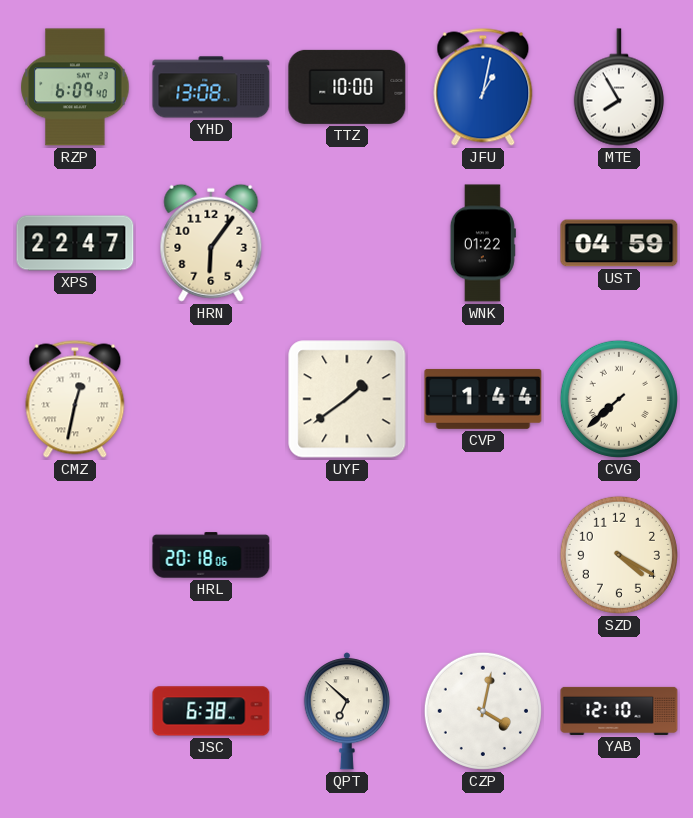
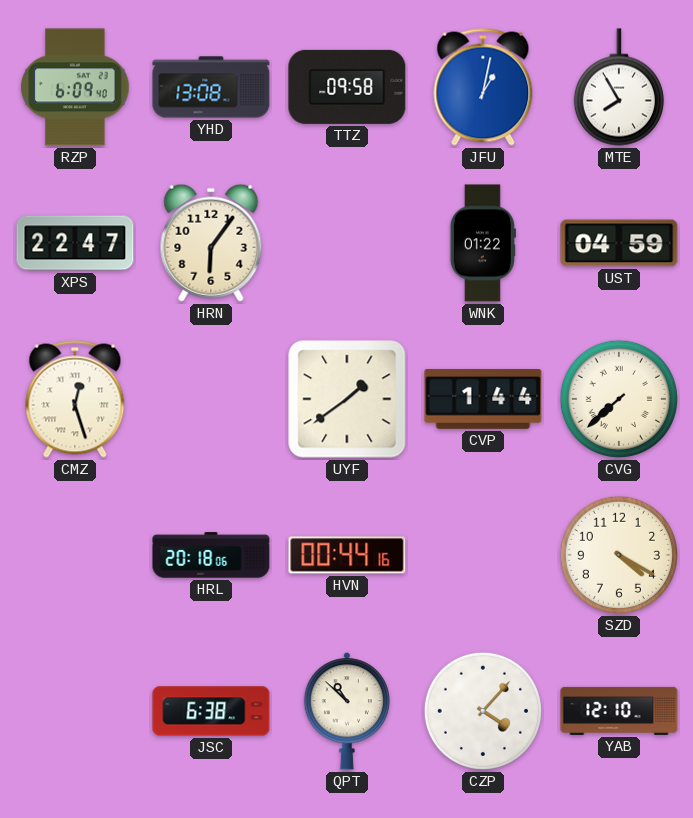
TTZ: 10:00 -> 09:58
CMZ: 12:32 -> 12:27
HVN: none -> 00:44
QPT: 6:52 -> 10:52
CZP: 4:02 -> 4:07
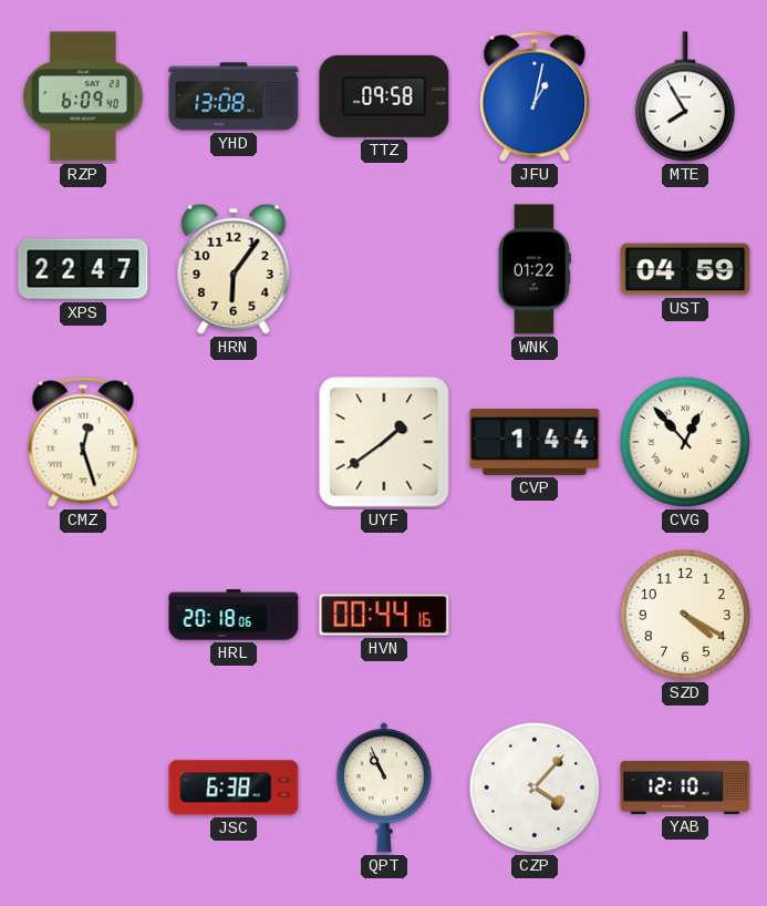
CVG: 7:38 -> 12:53
QPT: 10:52 -> 10:56
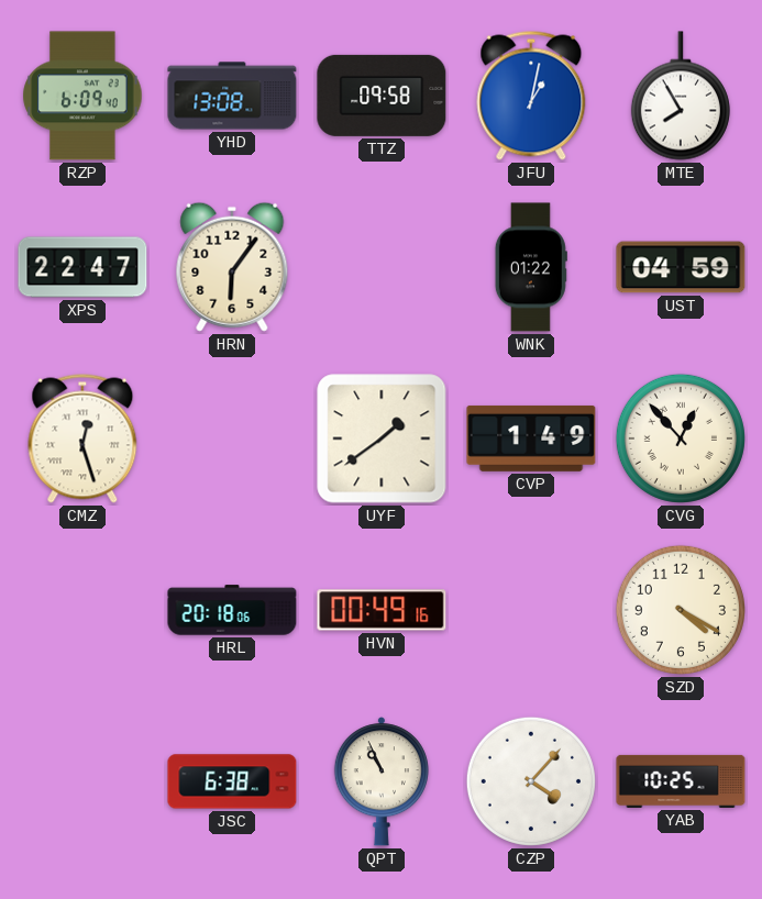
CVP: 1:44 -> 1:49
HVN: 00:44 -> 00:49
YAB: 12:10 -> 10:25
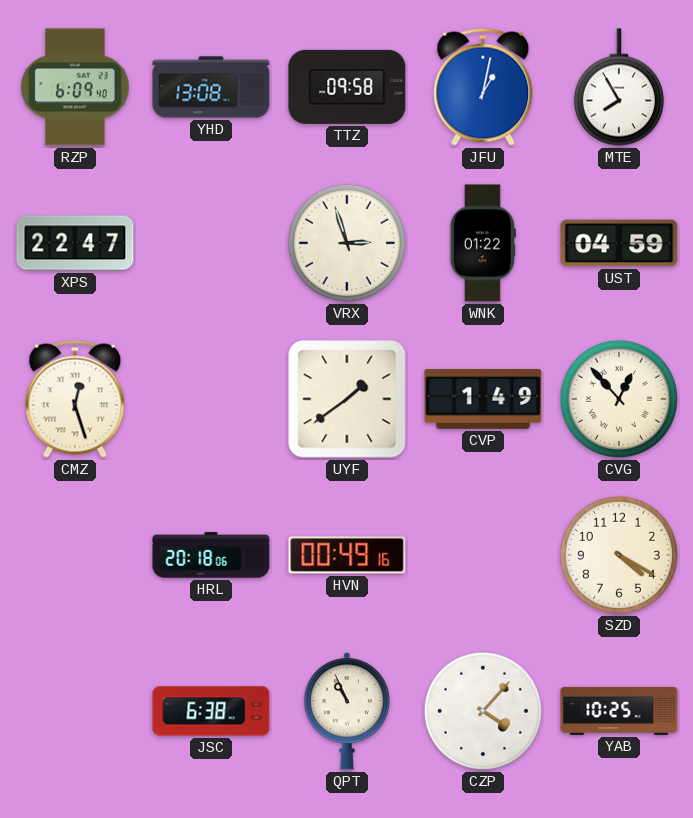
HRN: 6:06 -> none
VRX: none -> 2:57
